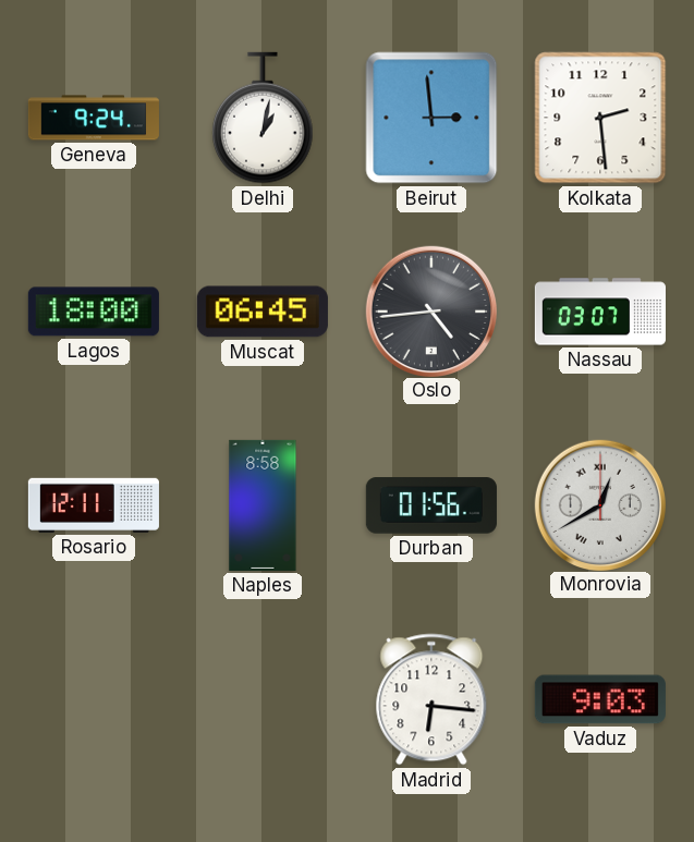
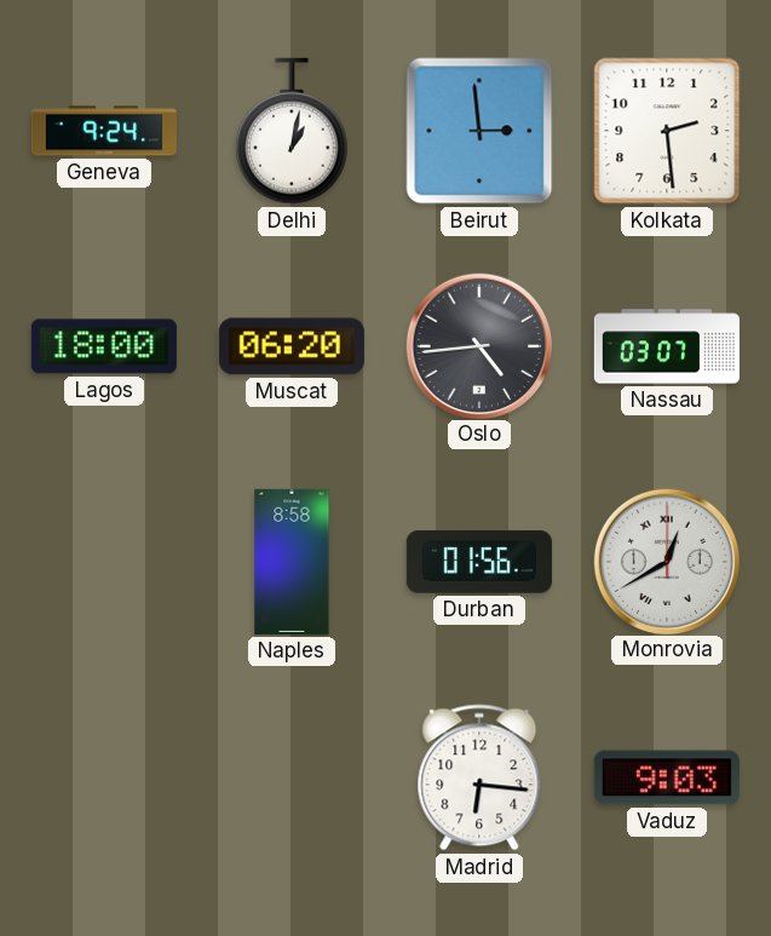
Muscat: 06:45 -> 06:20
Rosario: 12:11 -> none
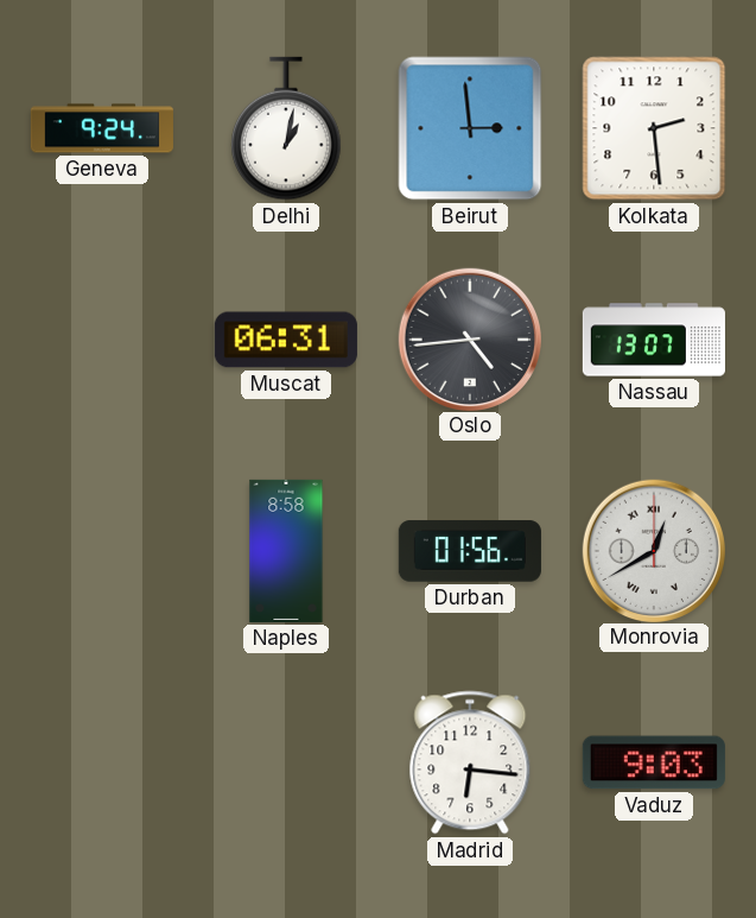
Lagos: 18:00 -> none
Muscat: 06:20 -> 06:31
Nassau: 03:07 -> 13:07
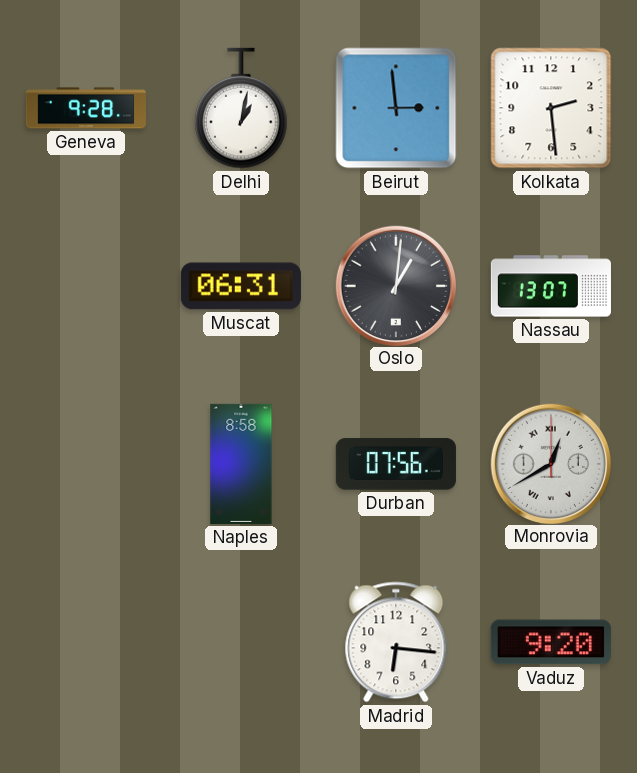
Geneva: 9:24 -> 9:28
Oslo: 4:44 -> 1:01
Durban: 01:56 -> 07:56
Vaduz: 9:03 -> 9:20
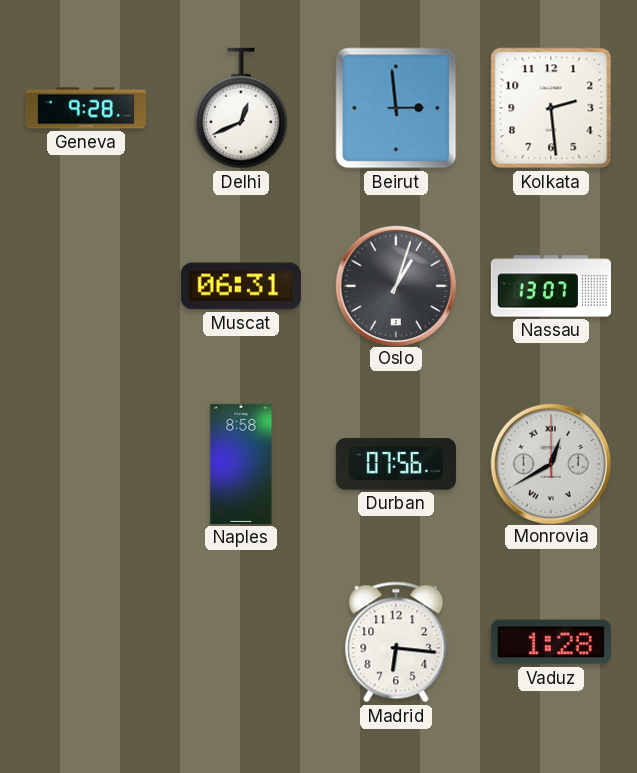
Delhi: 1:02 -> 12:41
Oslo: 1:01 -> 1:03
Vaduz: 9:20 -> 1:28
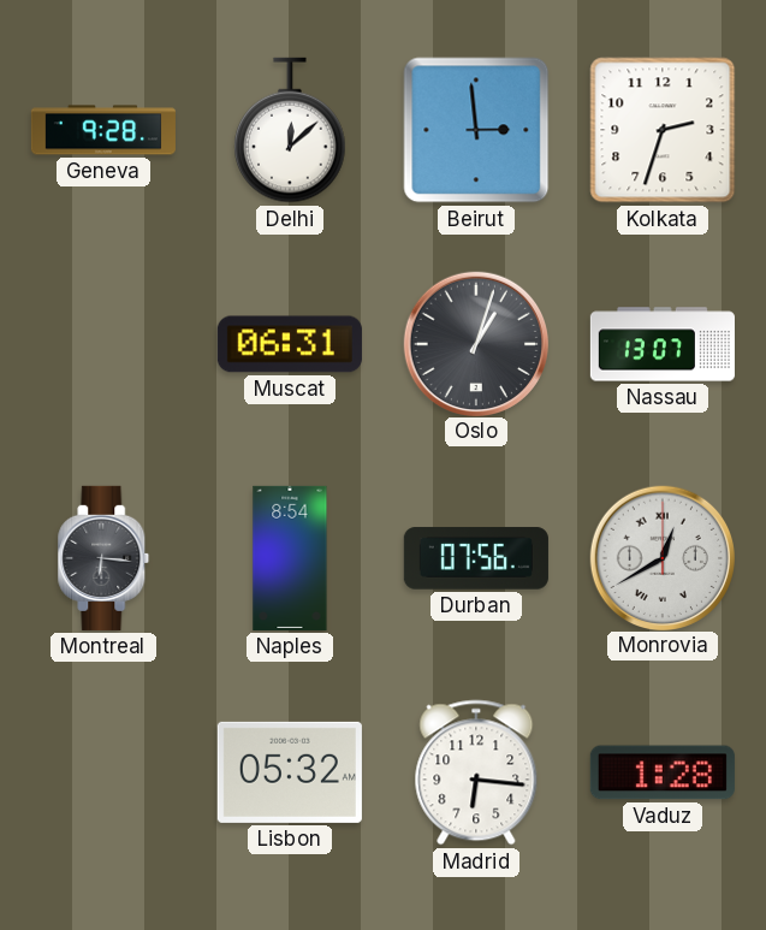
Delhi: 12:41 -> 12:08
Kolkata: 2:29 -> 2:33
Montreal: none -> 6:16
Naples: 8:58 -> 8:54
Lisbon: none -> 05:32
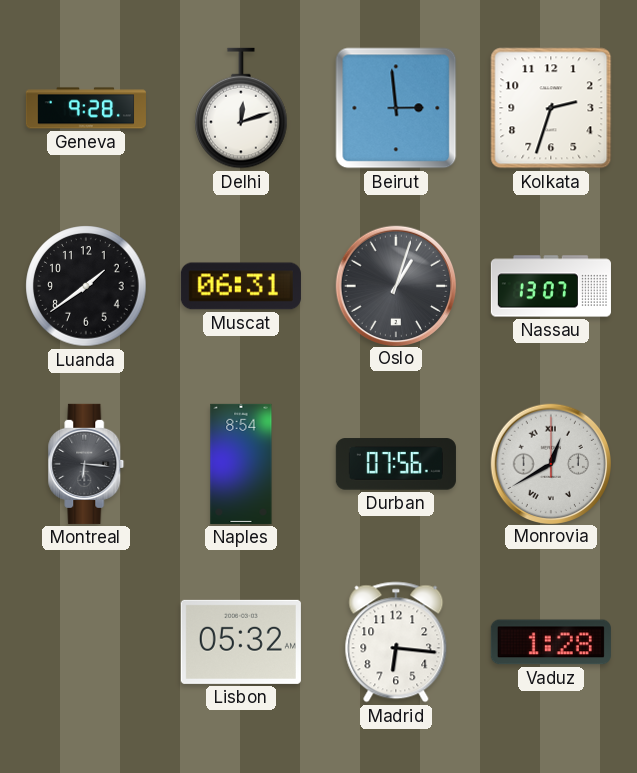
Delhi: 12:08 -> 12:12
Luanda: none -> 1:39
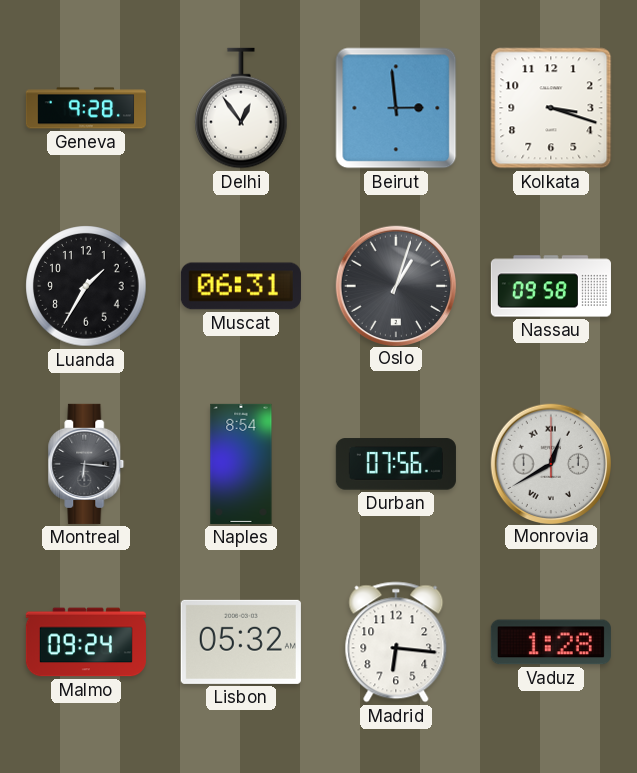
Delhi: 12:12 -> 12:54
Kolkata: 2:33 -> 3:18
Luanda: 1:39 -> 1:35
Nassau: 13:07 -> 09:58
Malmo: none -> 09:24
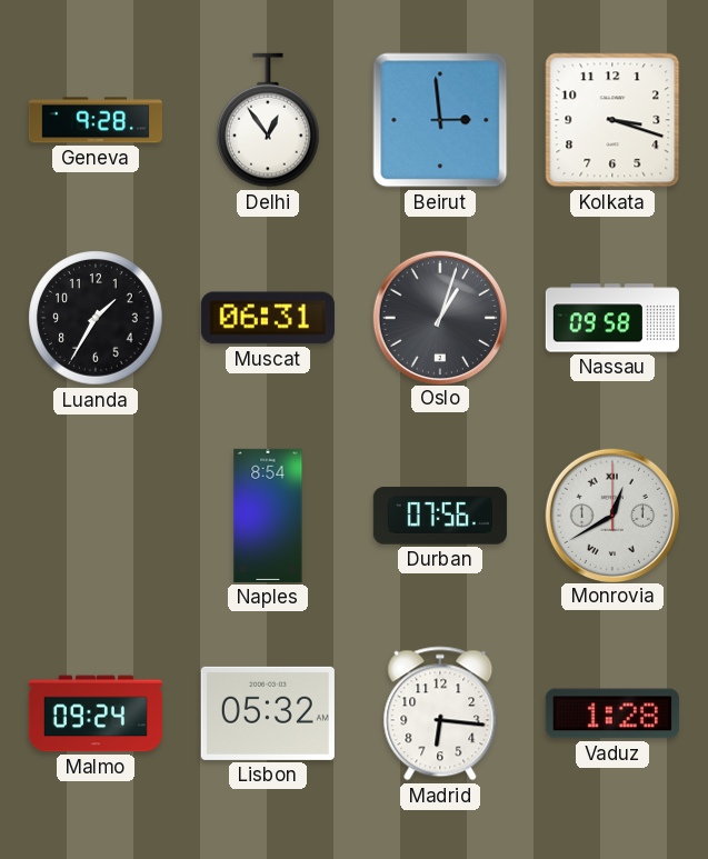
Montreal: 6:16 -> none
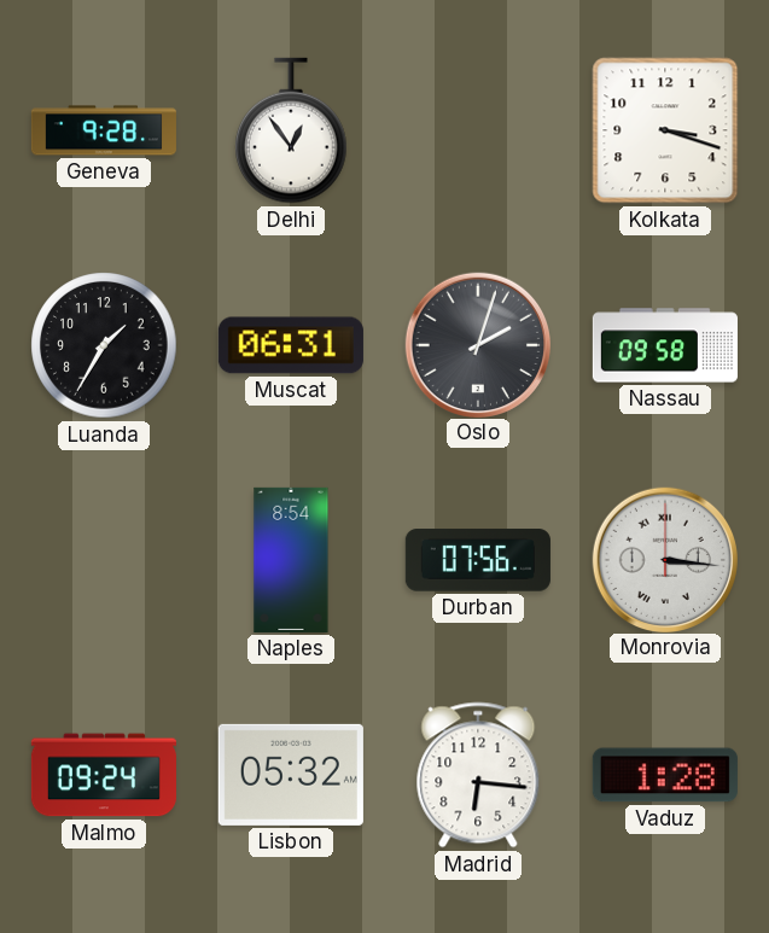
Beirut: 2:59 -> none
Oslo: 1:03 -> 2:03
Monrovia: 12:40 -> 3:16
